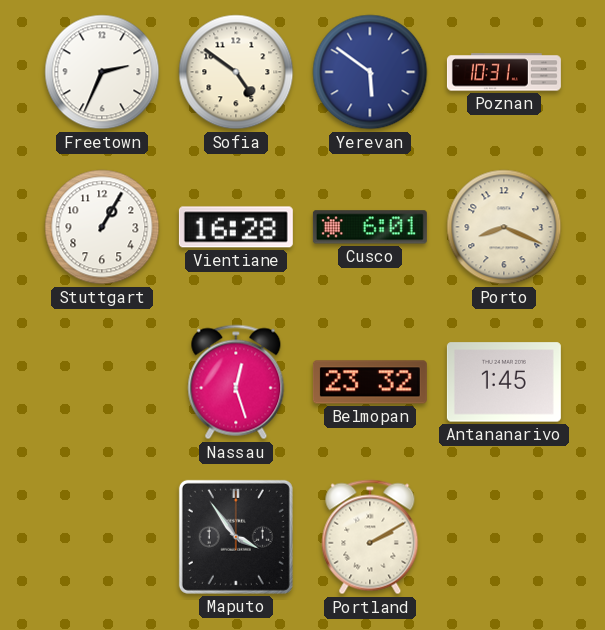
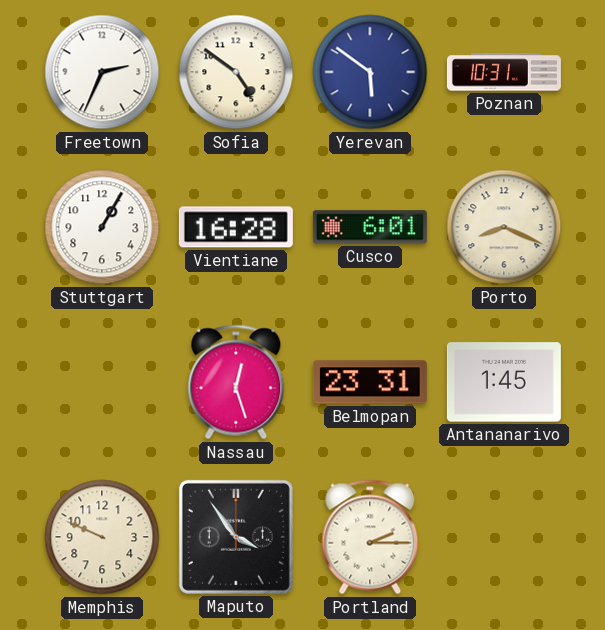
Belmopan: 23:32 -> 23:31
Memphis: none -> 9:49
Portland: 2:10 -> 2:15
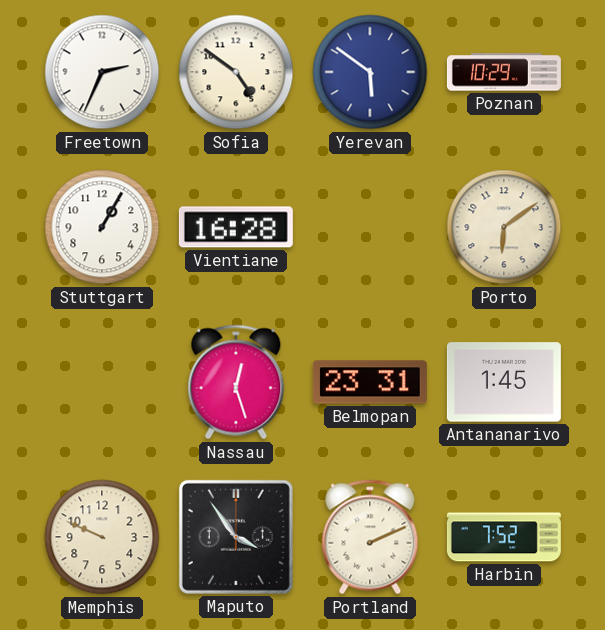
Poznan: 10:31 -> 10:29
Cusco: 6:01 -> none
Porto: 8:19 -> 6:09
Portland: 2:15 -> 2:11
Harbin: none -> 7:52
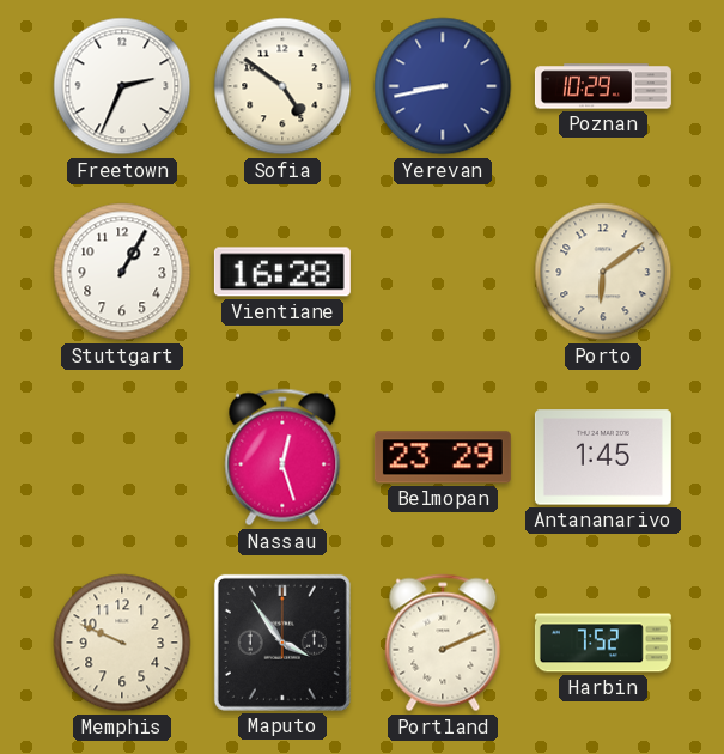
Yerevan: 5:51 -> 8:43
Belmopan: 23:31 -> 23:29
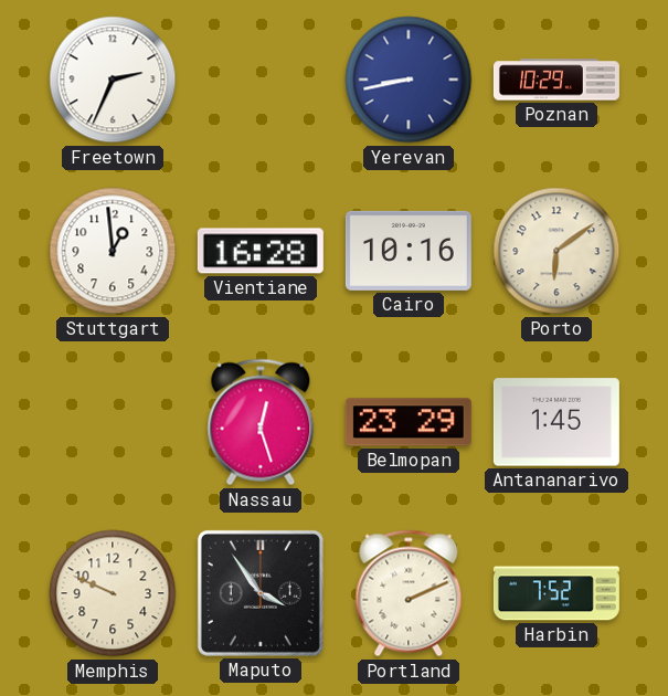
Sofia: 4:51 -> none
Stuttgart: 1:05 -> 12:59
Cairo: none -> 10:16
